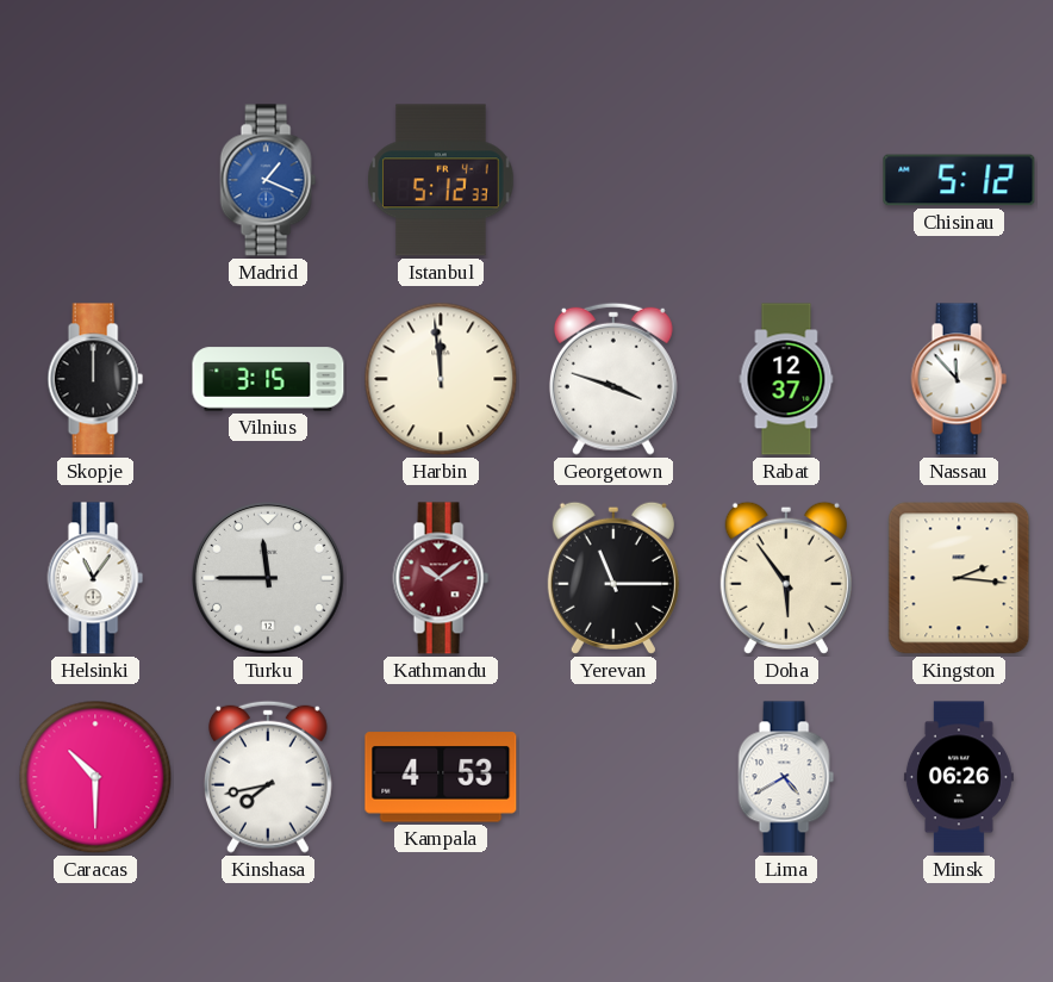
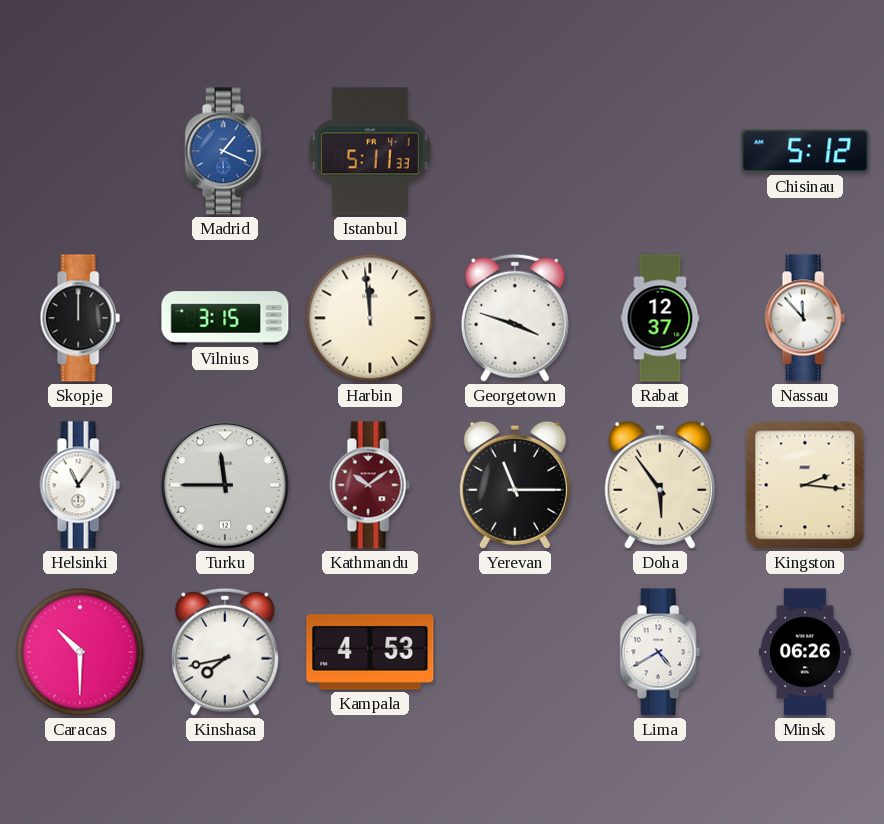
Istanbul: 5:12 -> 5:11
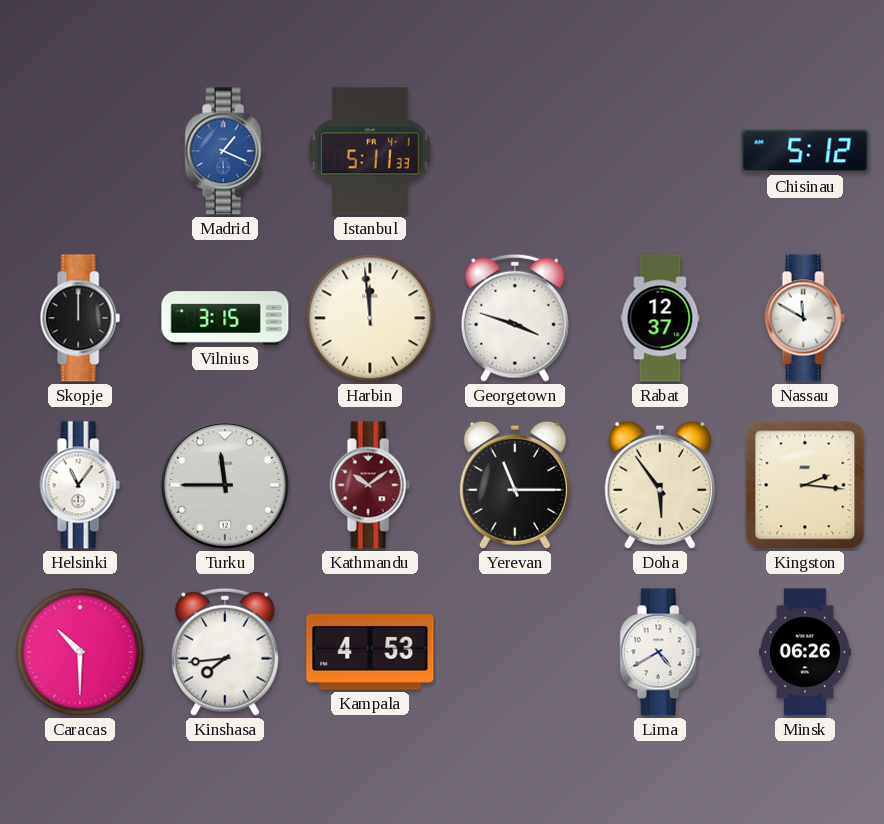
Nassau: 11:53 -> 11:50
Kinshasa: 7:43 -> 7:44
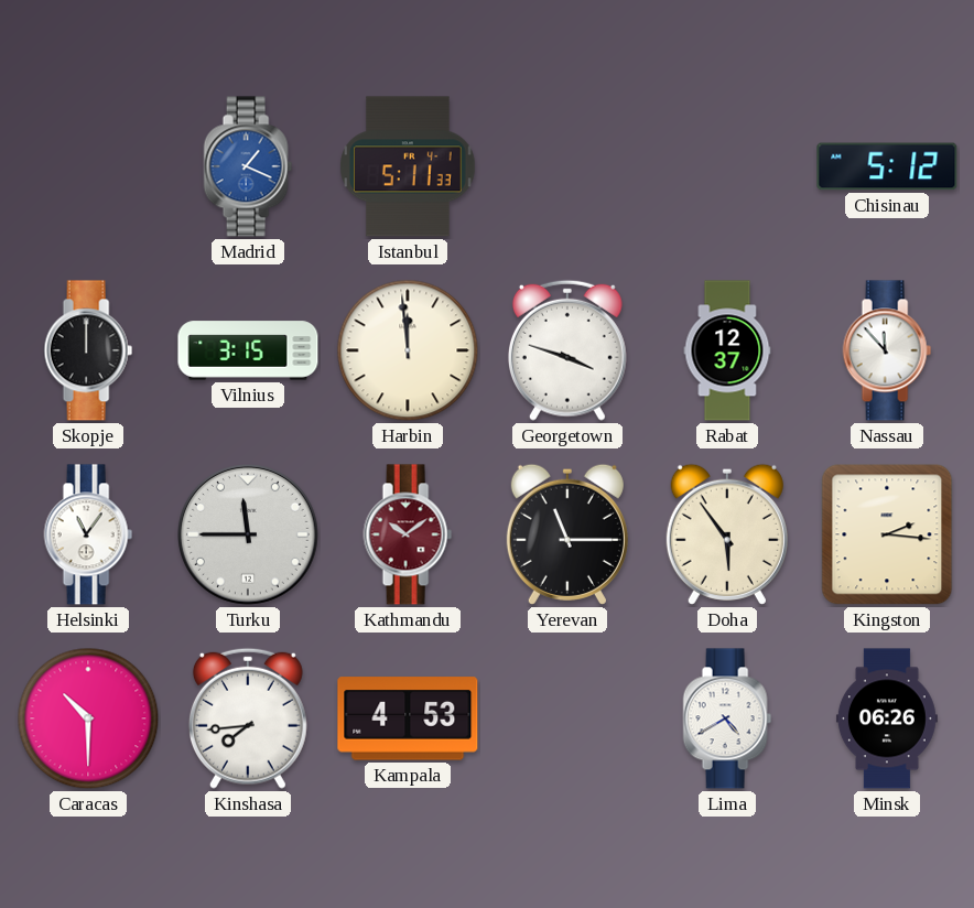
Nassau: 11:50 -> 11:53
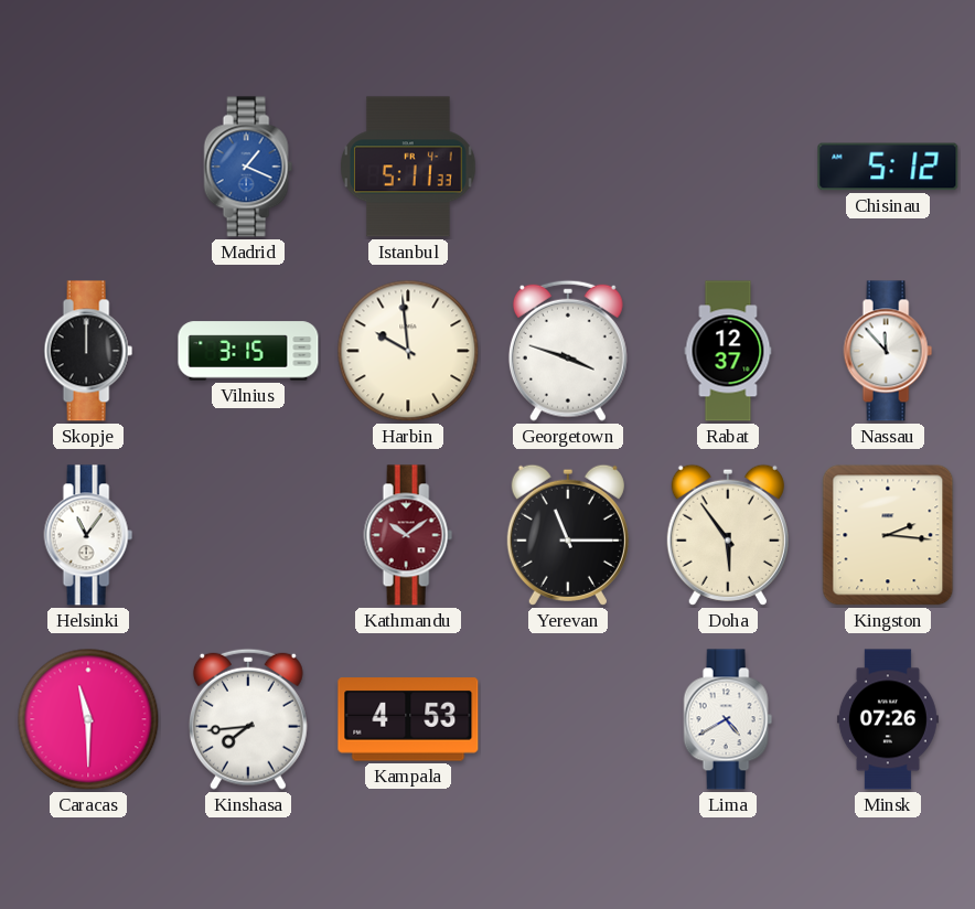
Harbin: 11:59 -> 9:59
Turku: 11:45 -> none
Caracas: 10:30 -> 11:30
Minsk: 06:26 -> 07:26
